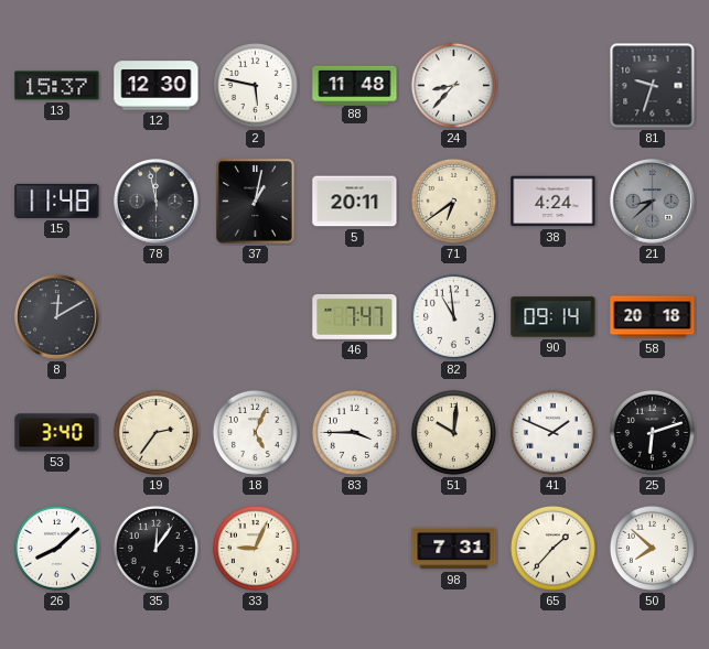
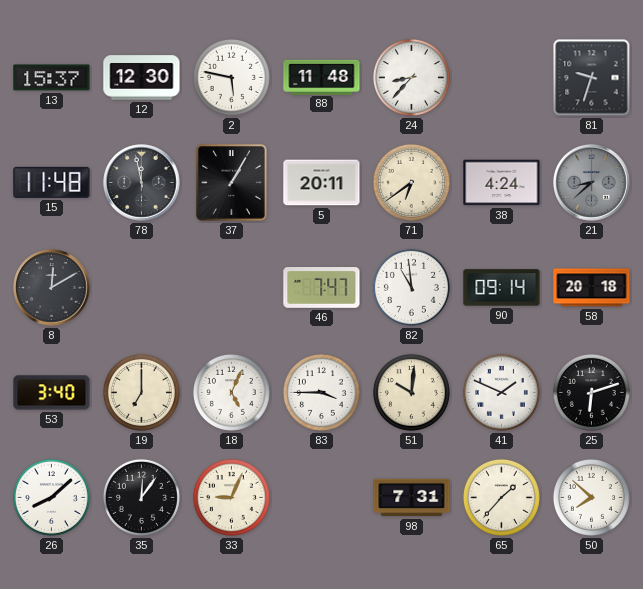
37: 1:02 -> 1:05
19: 2:36 -> 7:00
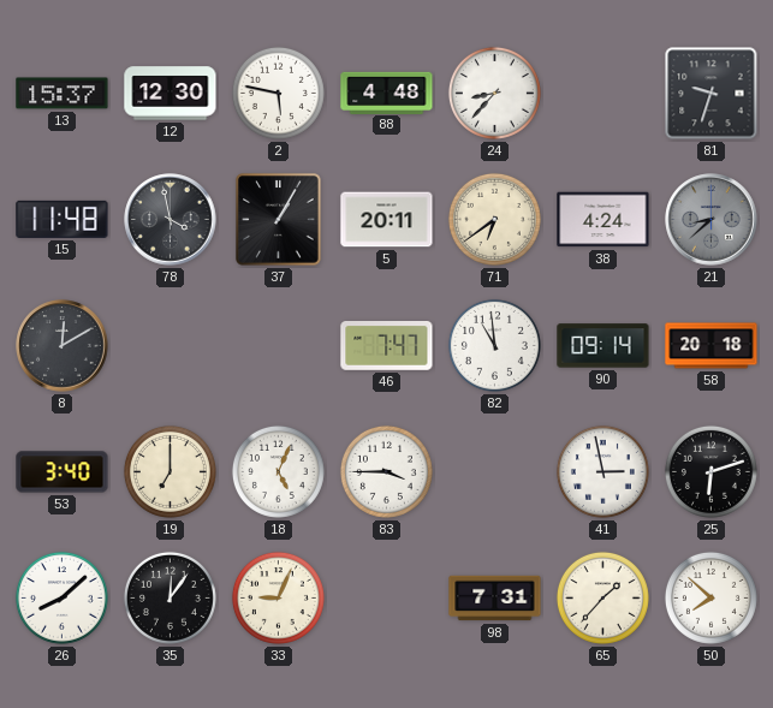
88: 11:48 -> 4:48
78: 11:58 -> 3:58
51: 10:01 -> none
41: 1:49 -> 2:58
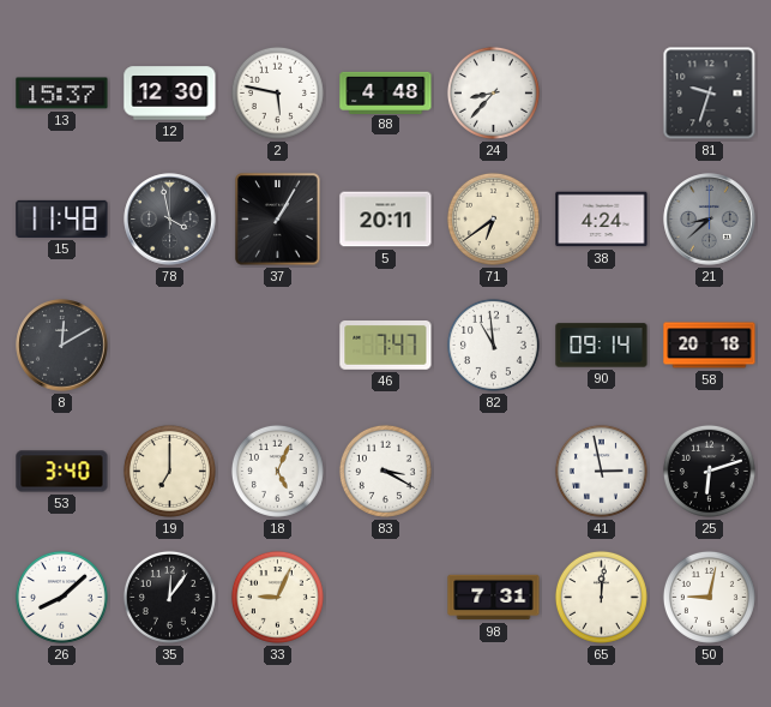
83: 3:45 -> 3:20
65: 1:37 -> 12:01
50: 7:52 -> 9:02
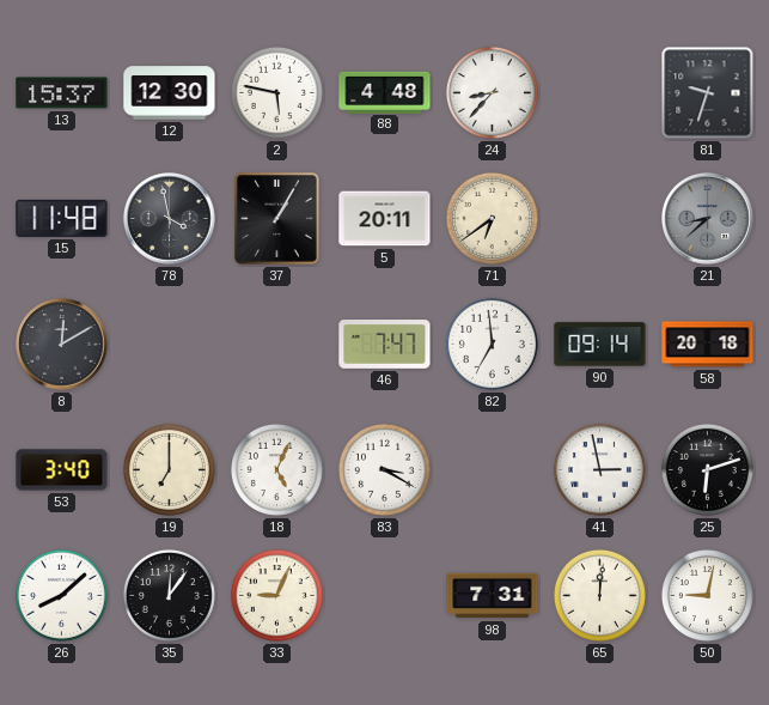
38: 4:24 -> none
82: 10:59 -> 6:59
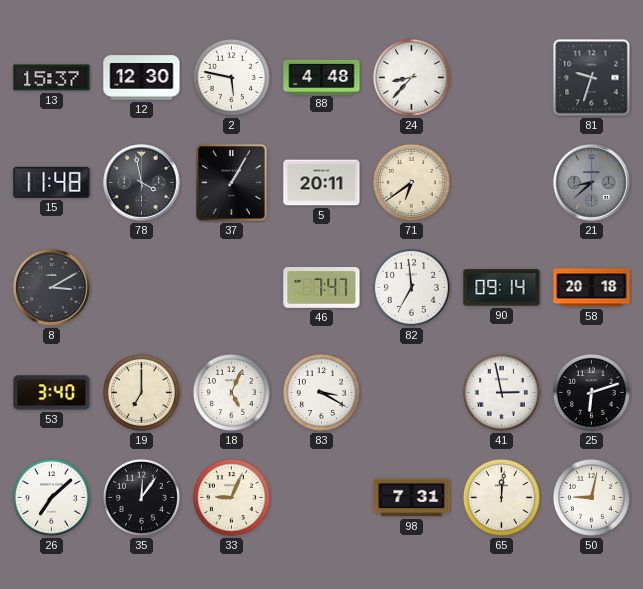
8: 12:10 -> 3:10
26: 8:08 -> 7:08
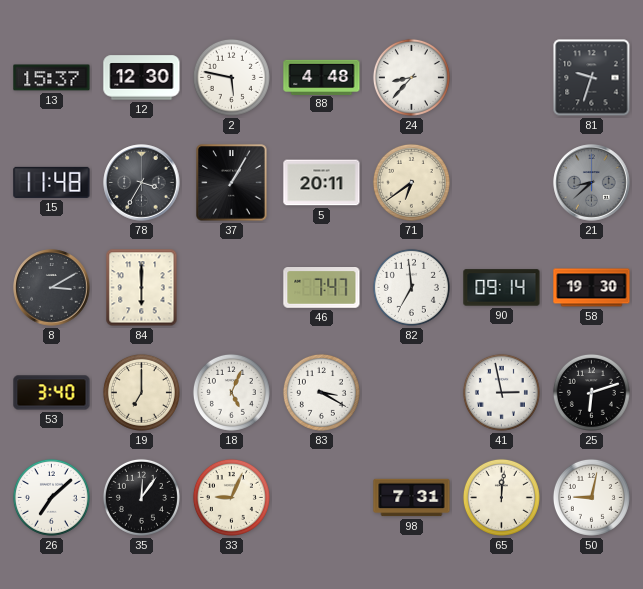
78: 3:58 -> 3:35
84: none -> 6:00
58: 20:18 -> 19:30
